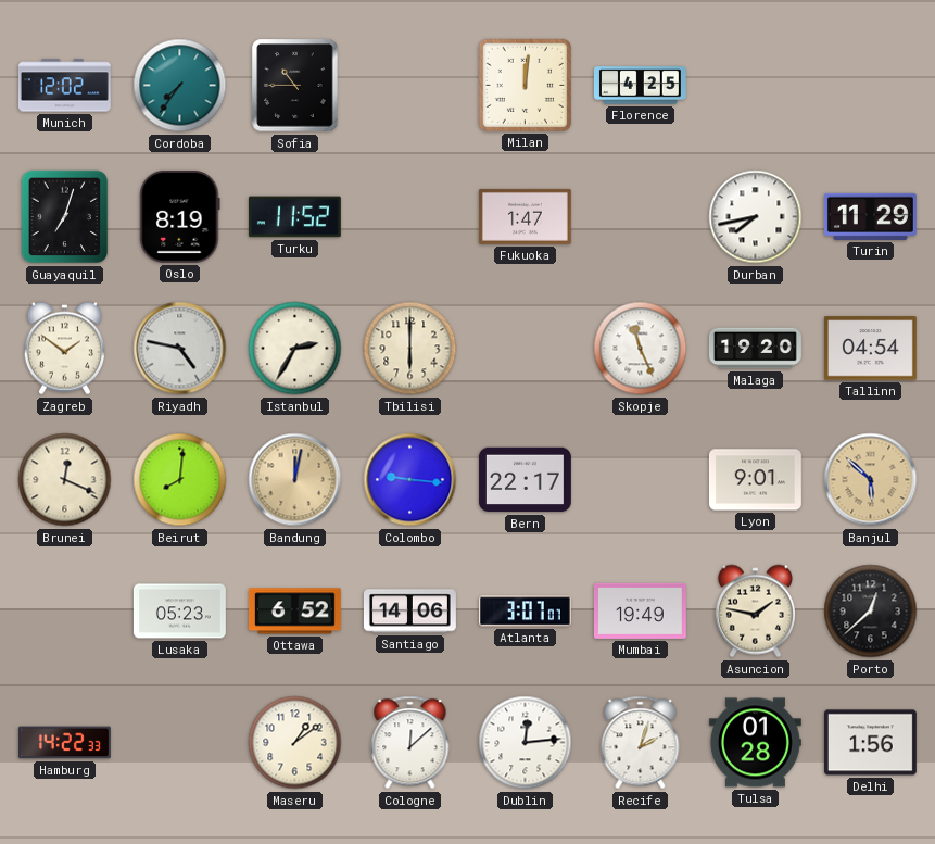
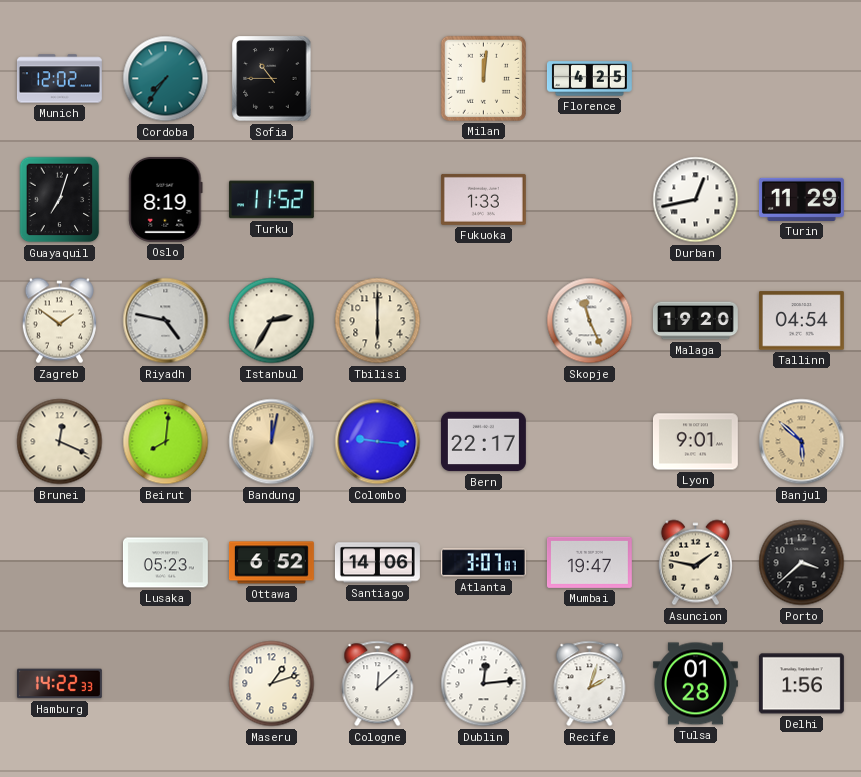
Fukuoka: 1:47 -> 1:33
Durban: 7:43 -> 12:43
Mumbai: 19:49 -> 19:47
Porto: 12:38 -> 3:38
Maseru: 1:09 -> 1:12
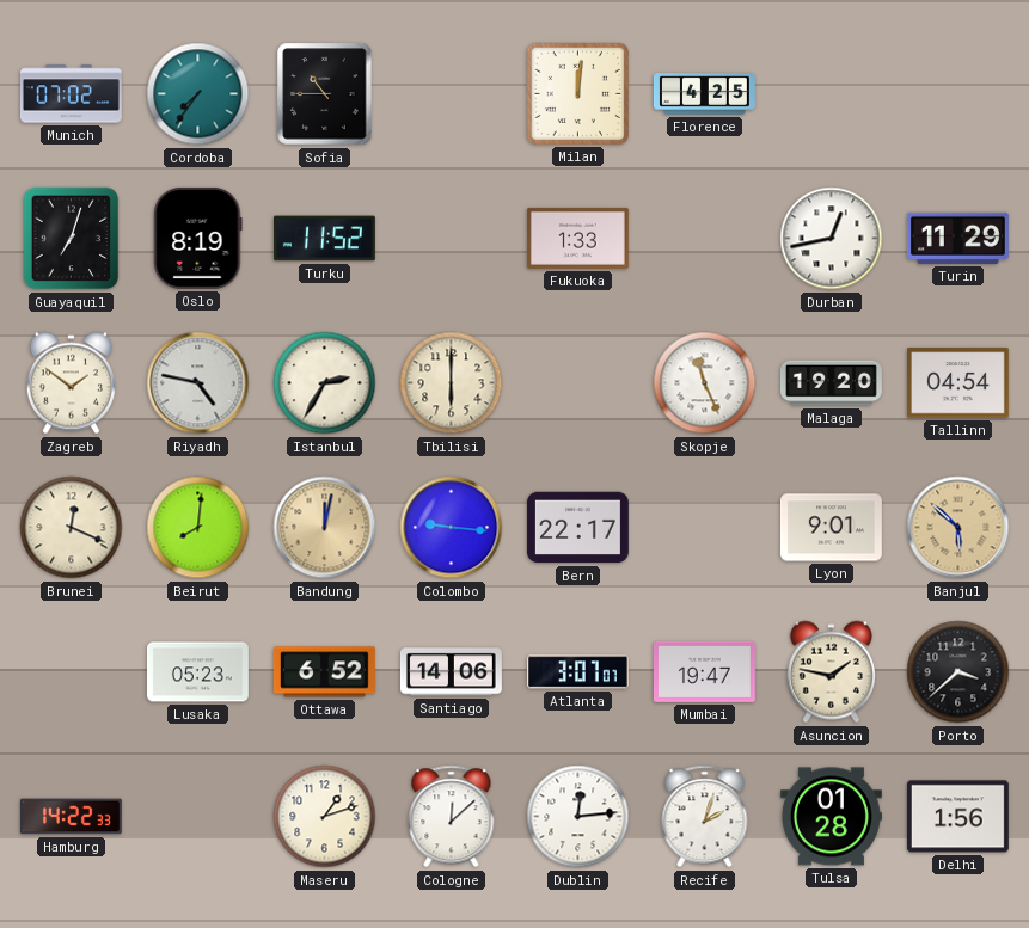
Munich: 12:02 -> 07:02
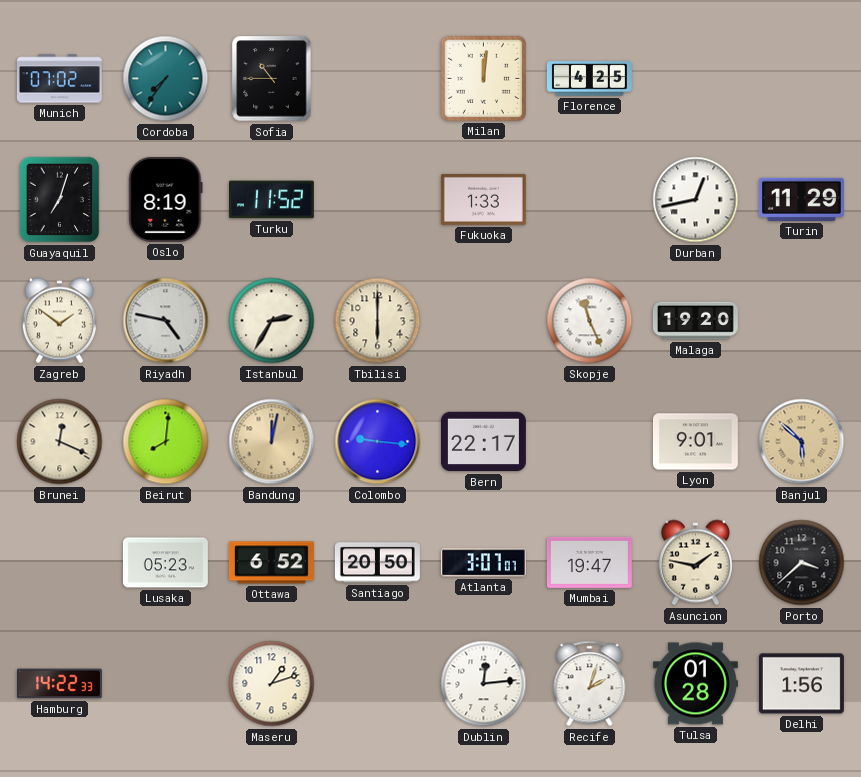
Tallinn: 04:54 -> none
Santiago: 14:06 -> 20:50
Cologne: 12:08 -> none
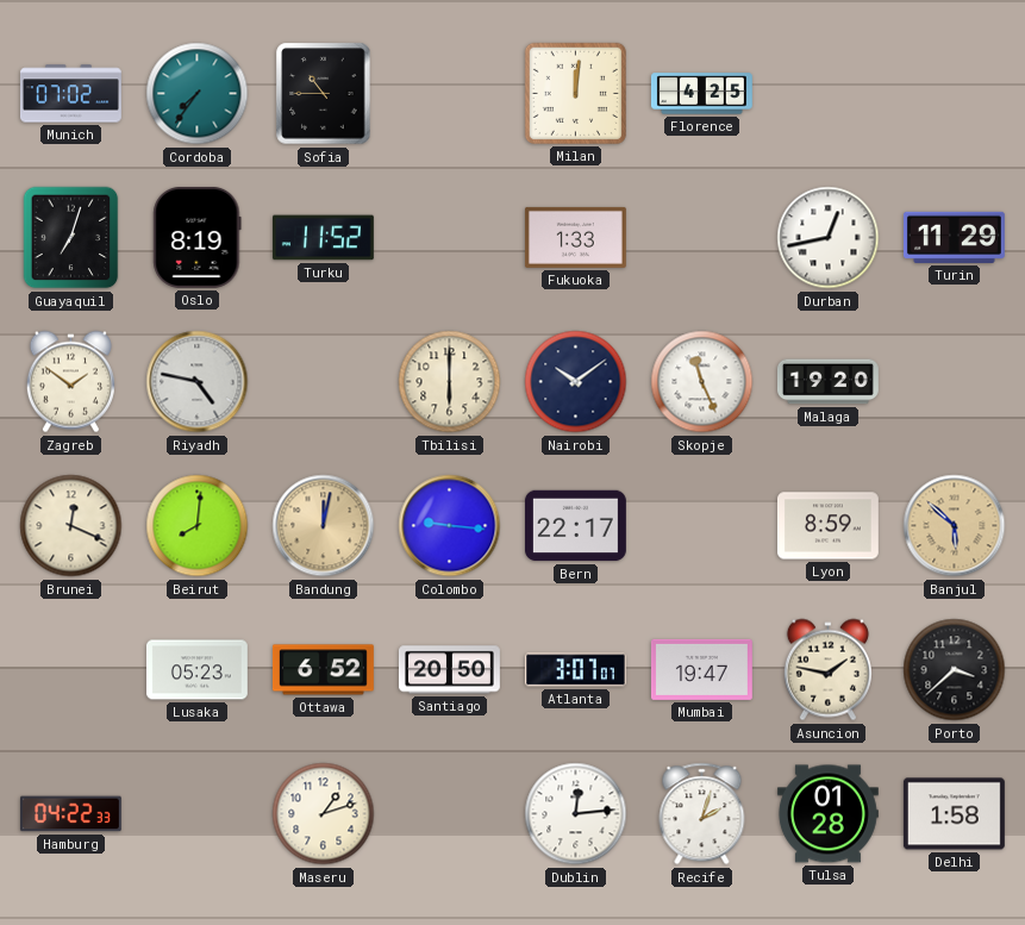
Istanbul: 2:35 -> none
Nairobi: none -> 10:09
Lyon: 9:01 -> 8:59
Hamburg: 14:22 -> 04:22
Delhi: 1:56 -> 1:58
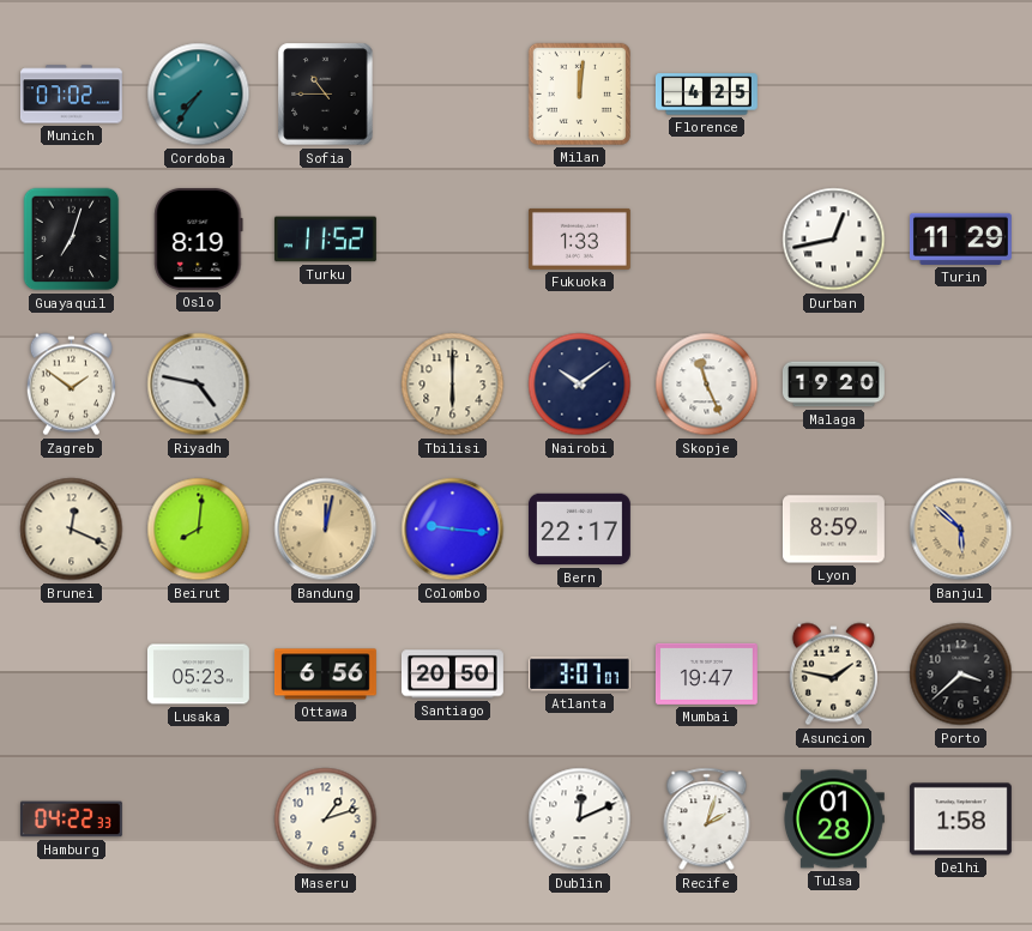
Ottawa: 6:52 -> 6:56
Dublin: 12:14 -> 12:11
